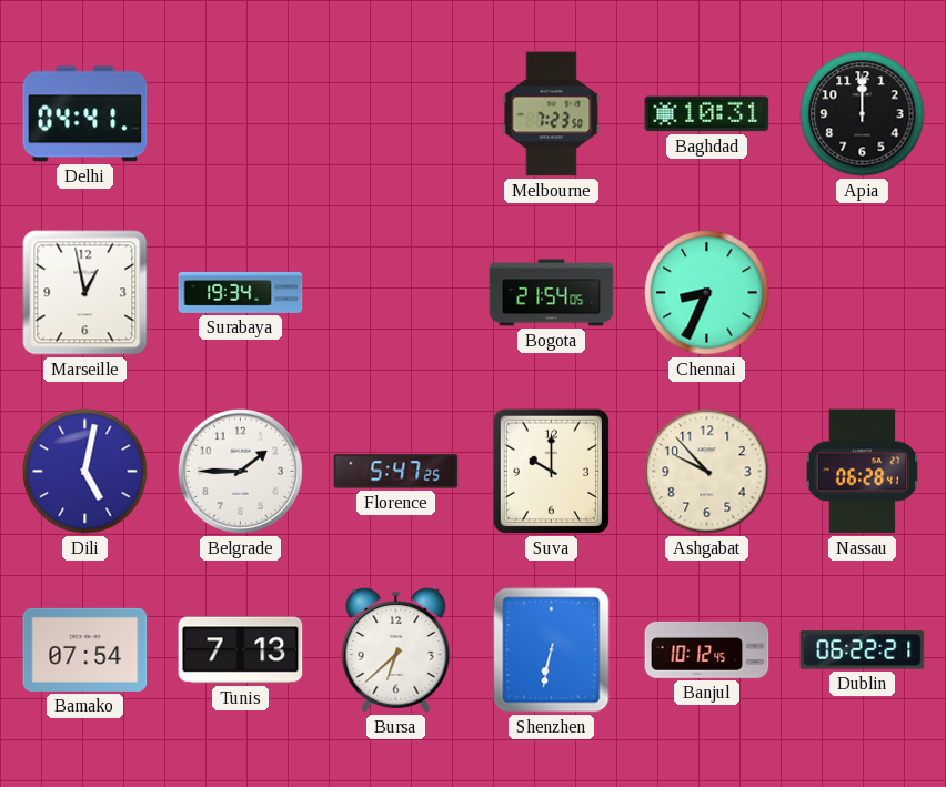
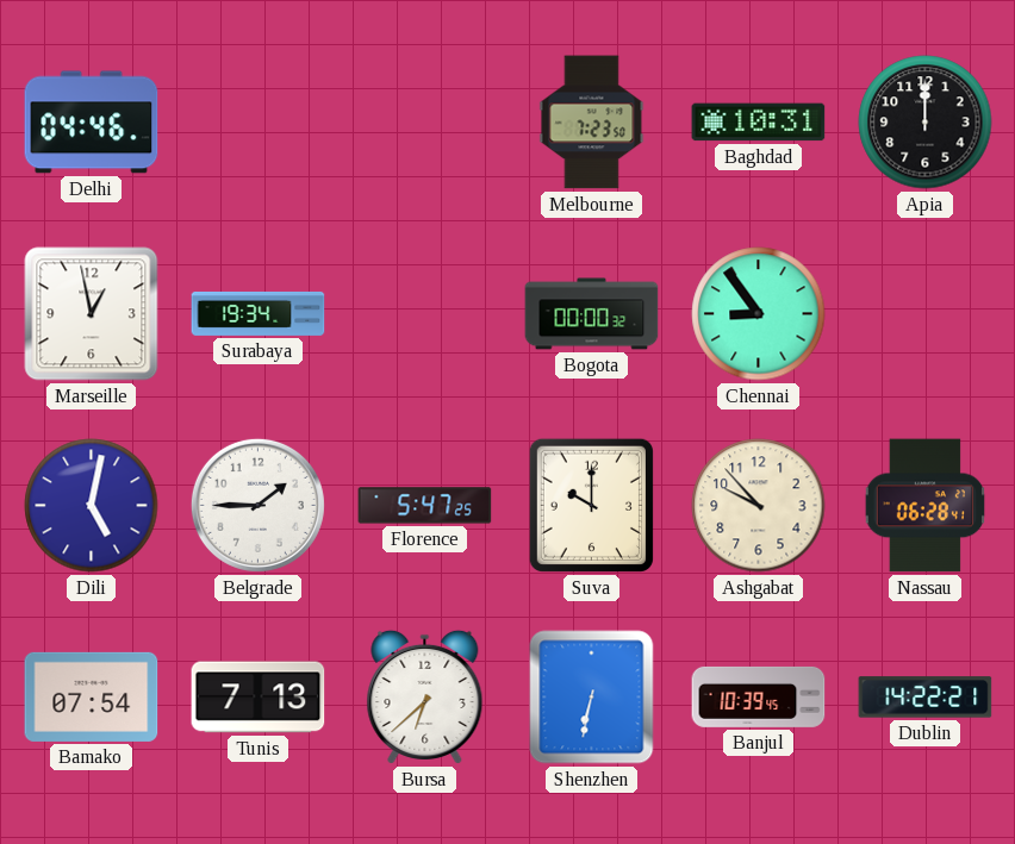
Delhi: 04:41 -> 04:46
Bogota: 21:54 -> 00:00
Chennai: 8:34 -> 8:54
Banjul: 10:12 -> 10:39
Dublin: 06:22 -> 14:22
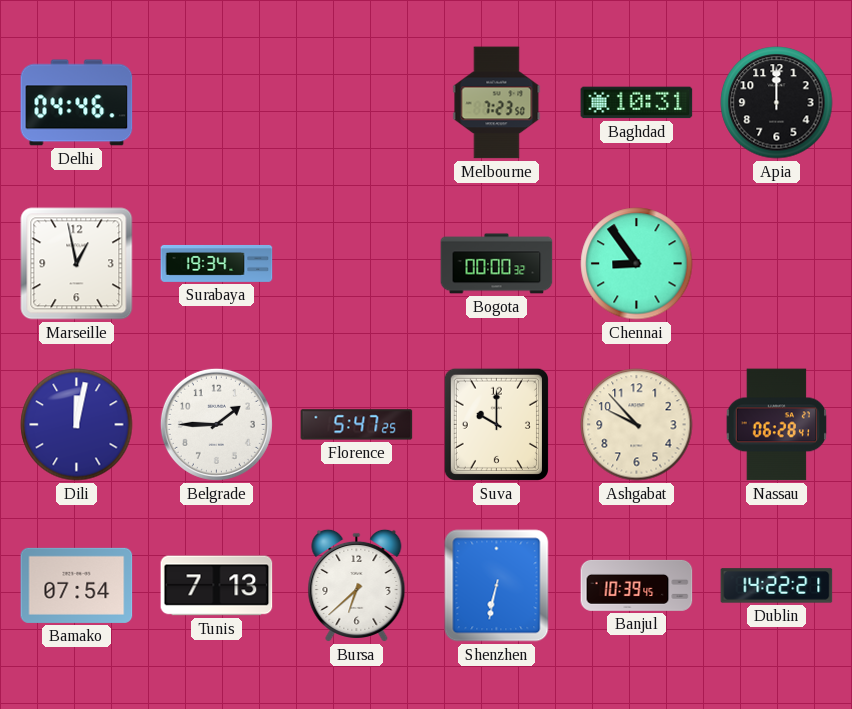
Dili: 5:02 -> 12:02
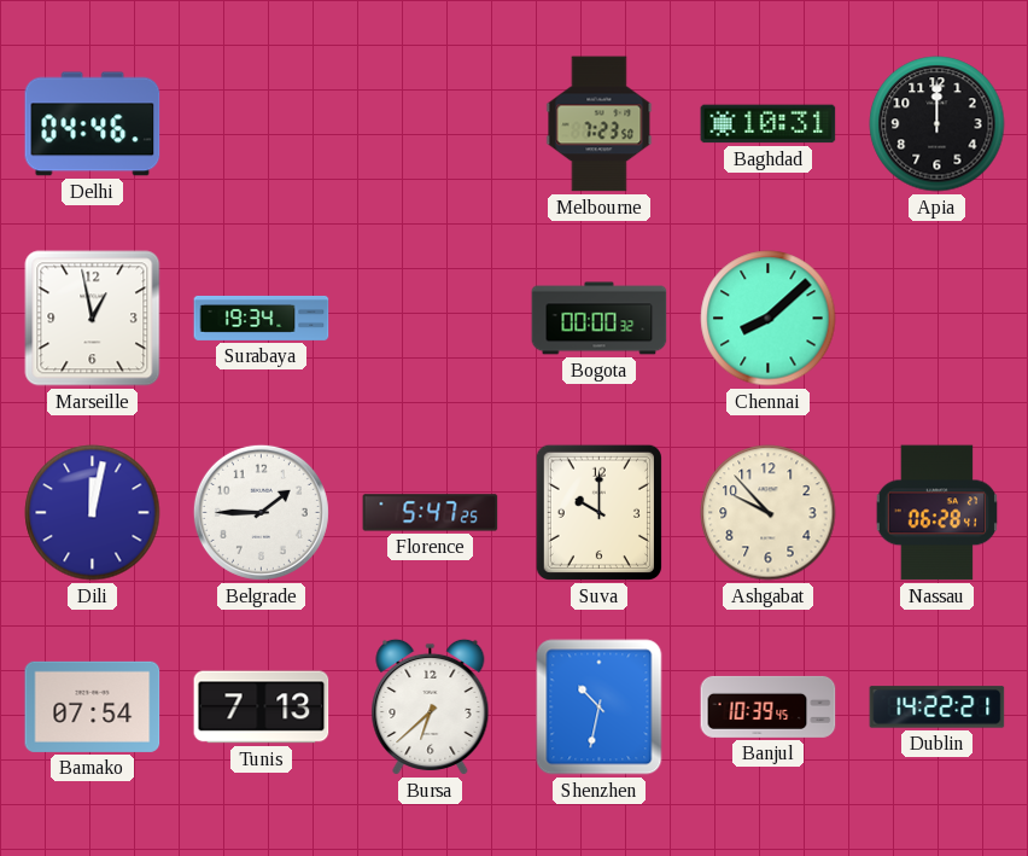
Chennai: 8:54 -> 8:08
Shenzhen: 6:32 -> 10:32
